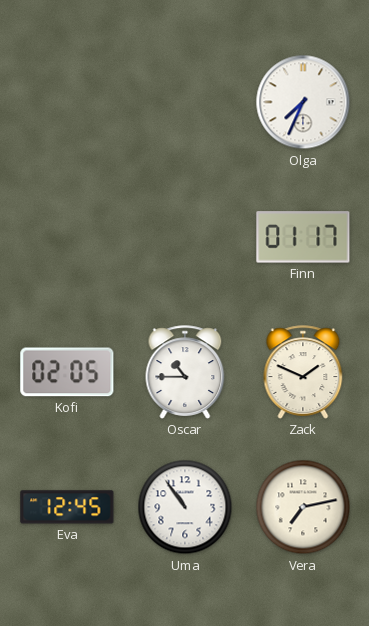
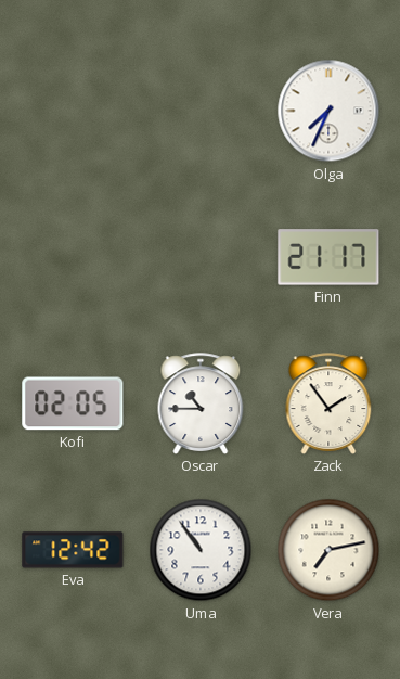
Finn: 01:17 -> 21:17
Zack: 1:49 -> 1:54
Eva: 12:45 -> 12:42
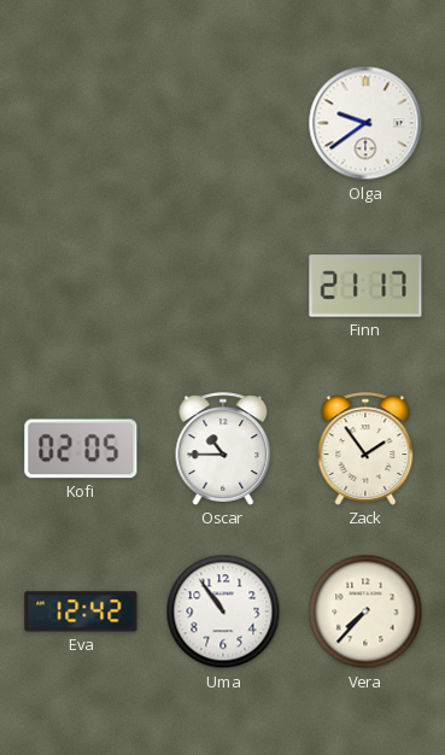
Olga: 7:34 -> 9:39
Vera: 7:13 -> 7:37
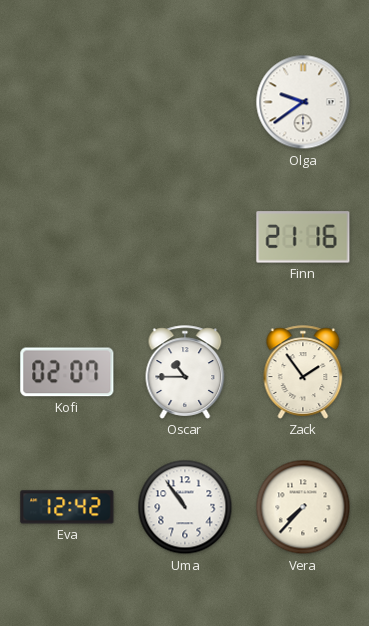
Finn: 21:17 -> 21:16
Kofi: 02:05 -> 02:07
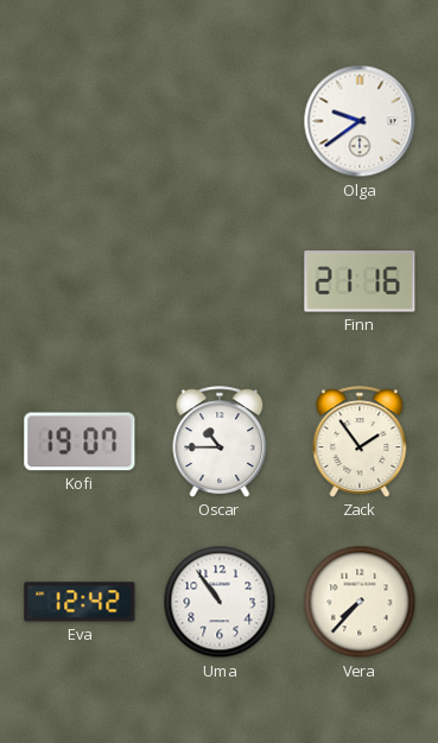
Kofi: 02:07 -> 19:07
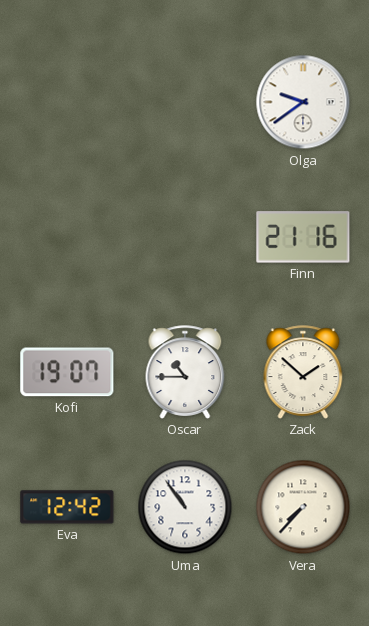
Zack: 1:54 -> 1:52
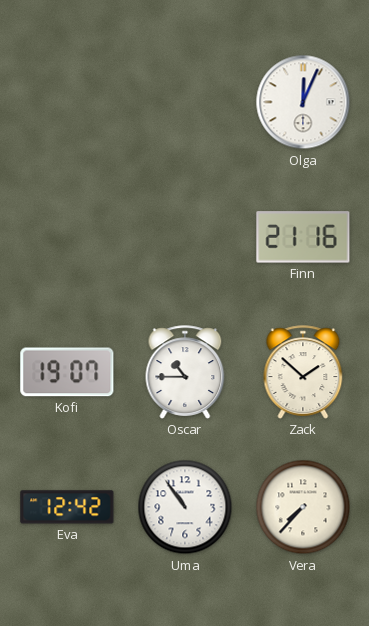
Olga: 9:39 -> 12:04
